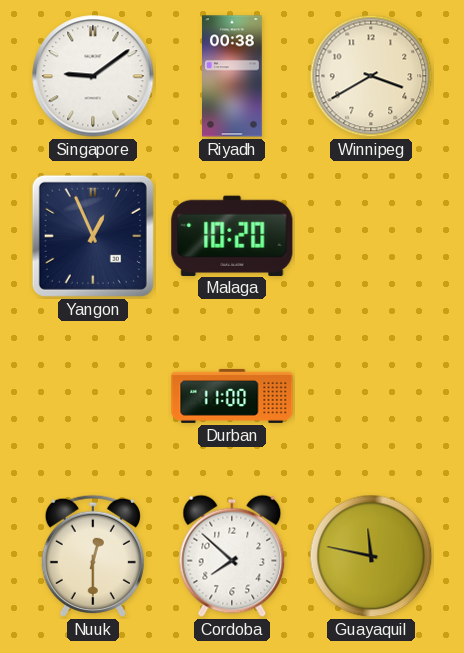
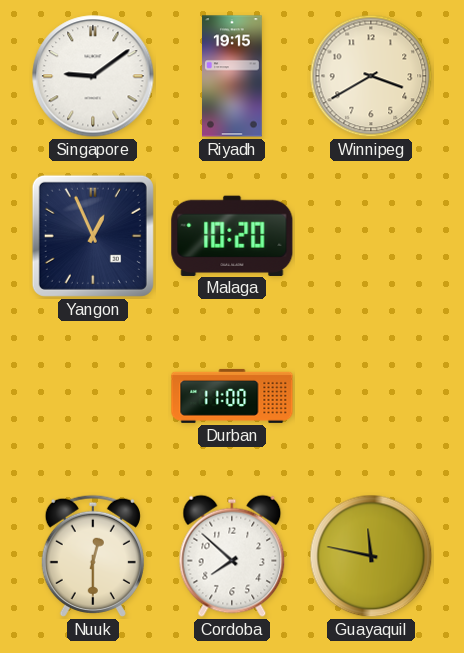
Riyadh: 00:38 -> 19:15
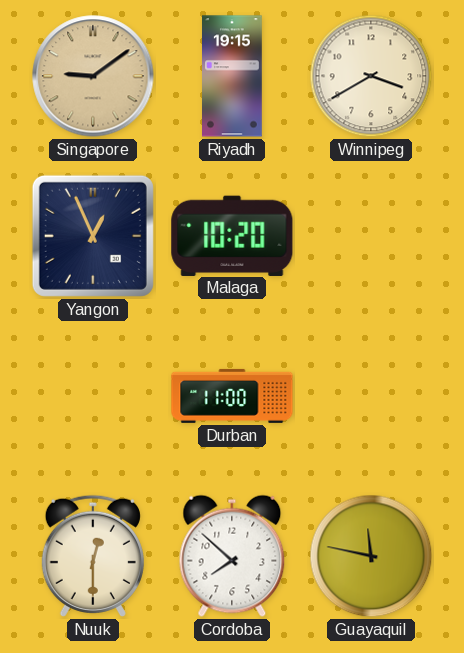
Singapore dial: white -> champagne
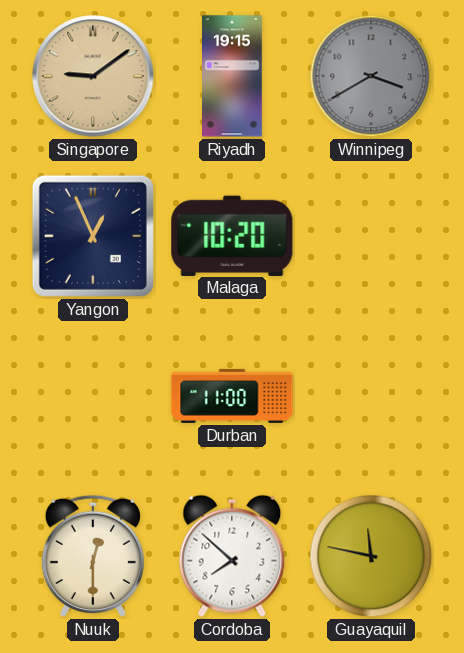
Winnipeg dial: cream -> grey
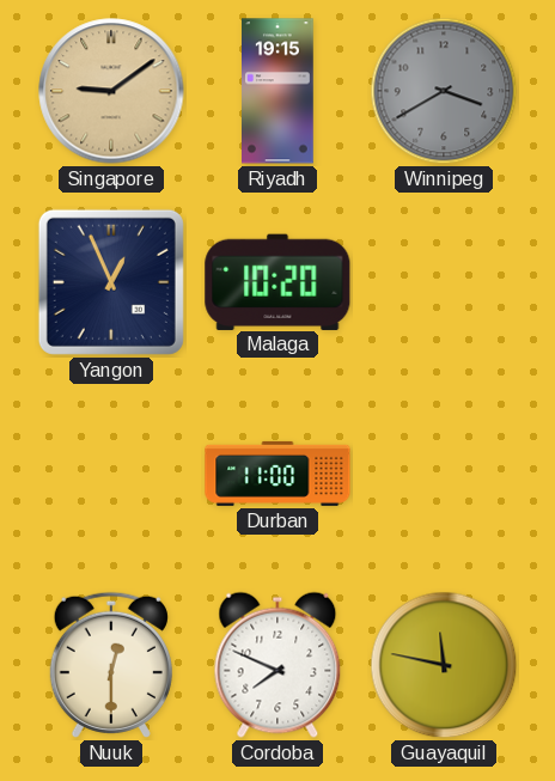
Cordoba: 7:52 -> 7:49
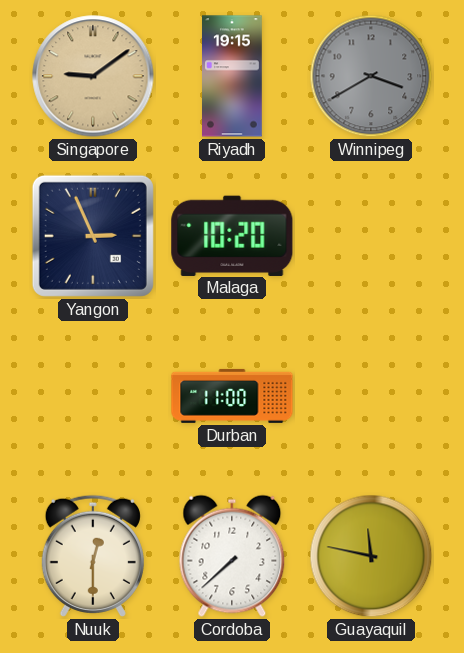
Yangon: 12:56 -> 2:56
Cordoba: 7:49 -> 7:38
